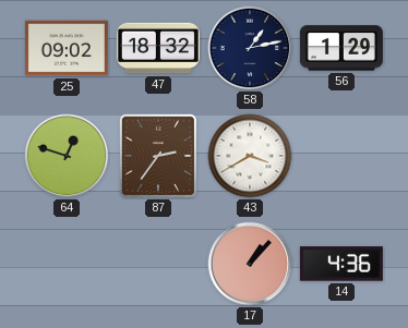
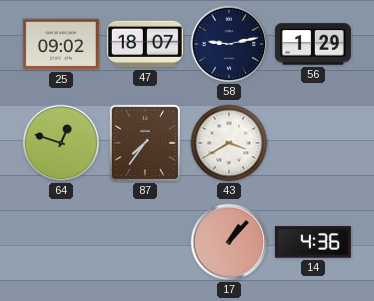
47: 18:32 -> 18:07
58: 1:13 -> 9:13
87: 2:36 -> 7:36
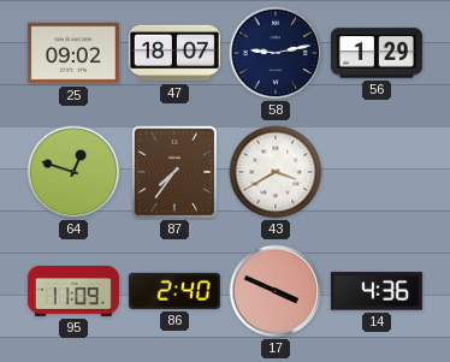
95: none -> 11:09
86: none -> 2:40
17: 1:07 -> 3:49
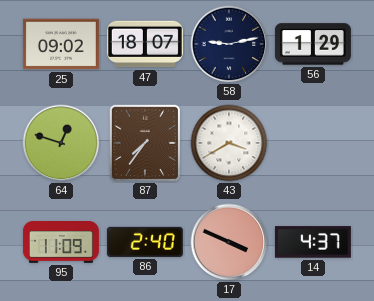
14: 4:36 -> 4:37
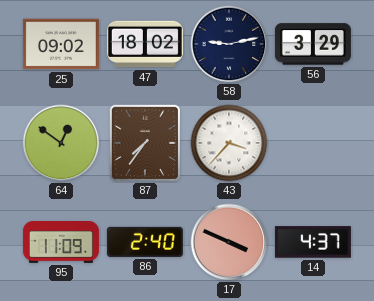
47: 18:07 -> 18:02
56: 1:29 -> 3:29
64: 12:48 -> 12:51
43: 3:40 -> 3:37
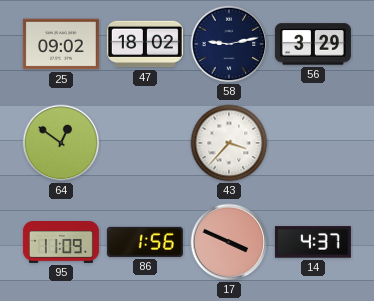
87: 7:36 -> none
86: 2:40 -> 1:56
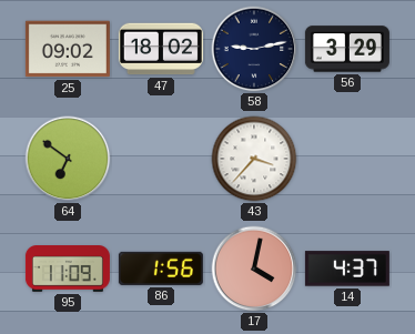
64: 12:51 -> 6:51
17: 3:49 -> 4:02
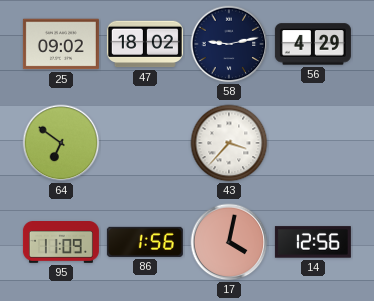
56: 3:29 -> 4:29
14: 4:37 -> 12:56
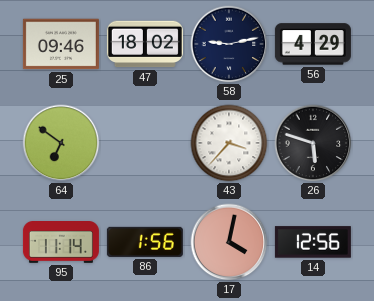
25: 09:02 -> 09:46
26: none -> 5:48
95: 11:09 -> 11:14
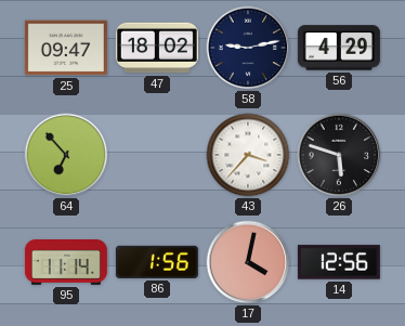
25: 09:46 -> 09:47
64: 6:51 -> 6:53
